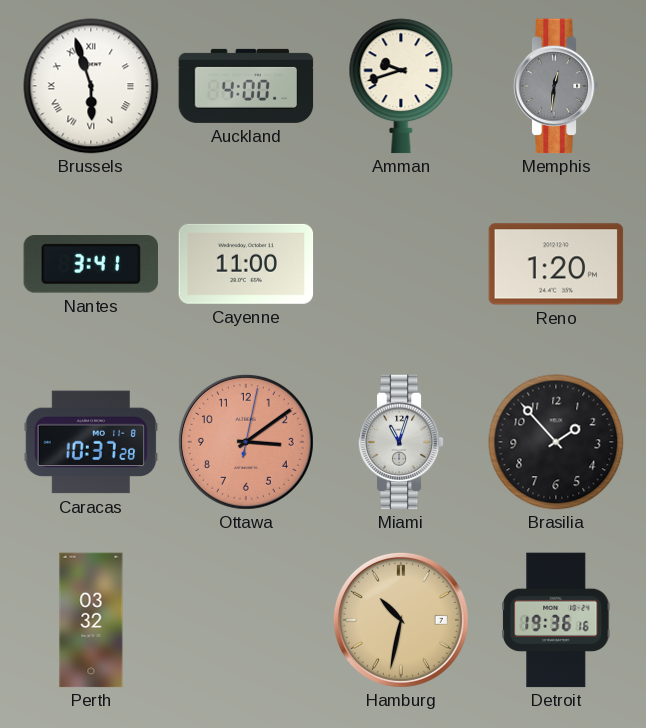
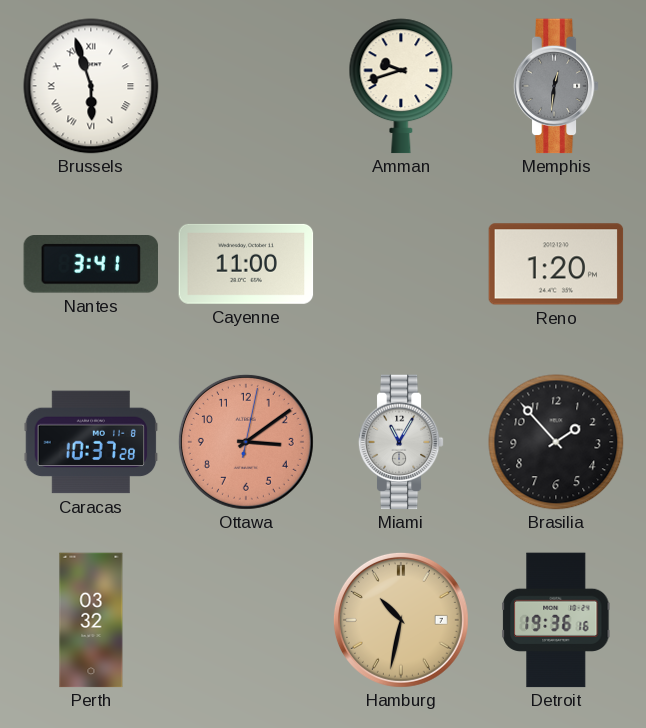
Auckland: 4:00 -> none
Miami: 11:03 -> 11:05
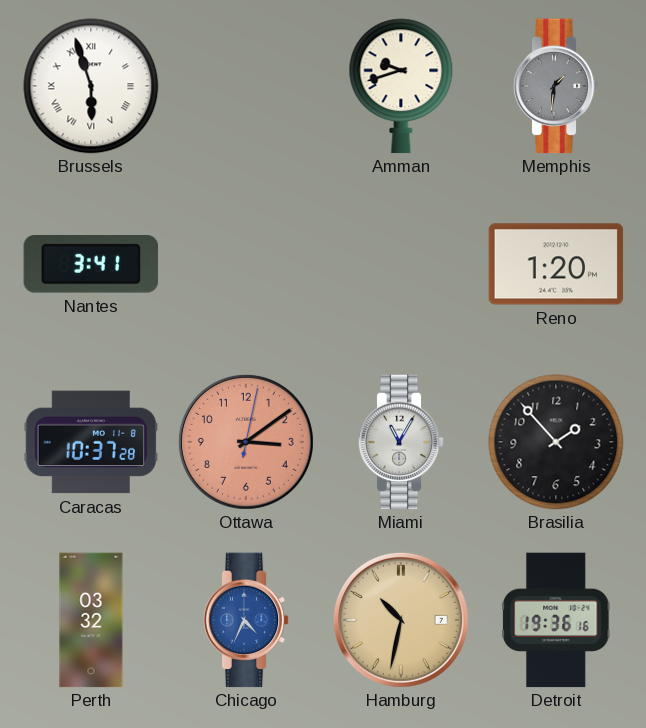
Memphis: 12:31 -> 1:31
Cayenne: 11:00 -> none
Chicago: none -> 4:34
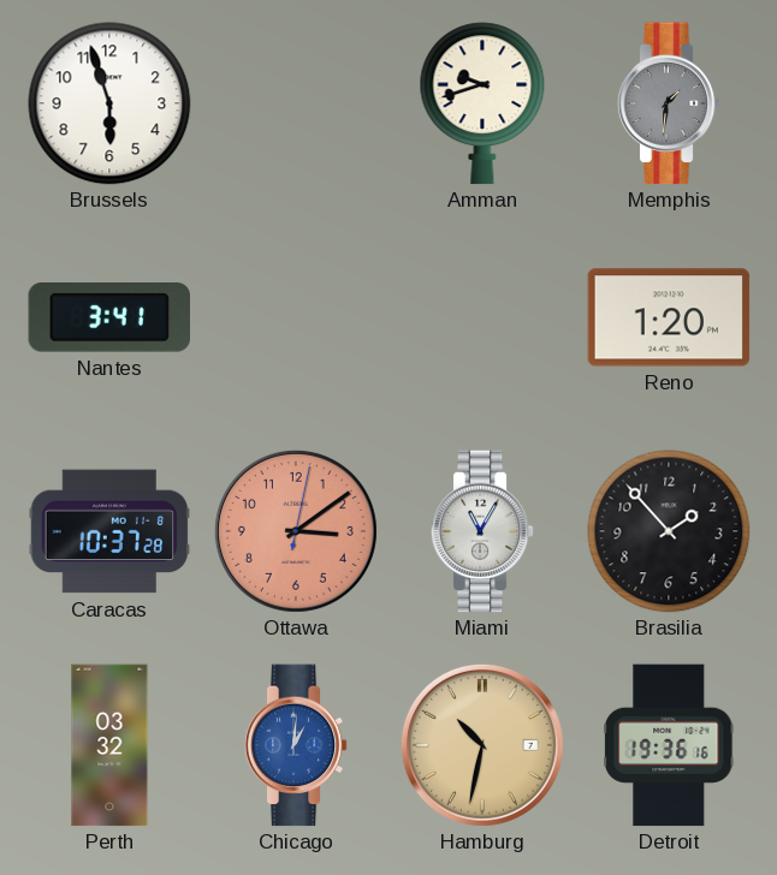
Brussels numerals: Roman -> Arabic
Chicago: 4:34 -> 1:01
